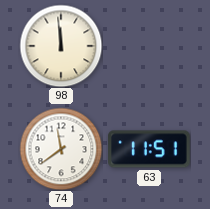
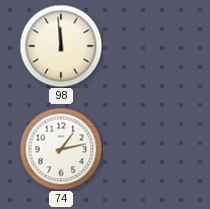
74: 11:39 -> 1:13
63: 11:51 -> none
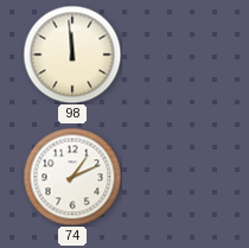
74: 1:13 -> 1:11
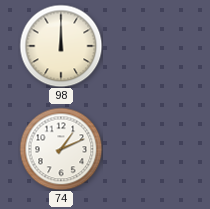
98: 11:59 -> 12:00
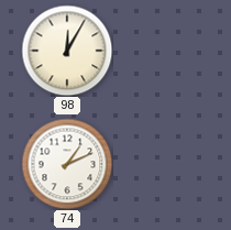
98: 12:00 -> 12:05
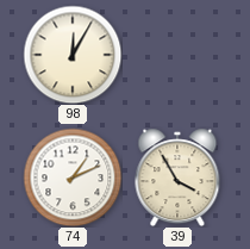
39: none -> 3:55
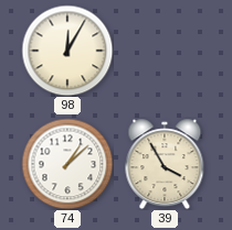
74: 1:11 -> 1:08
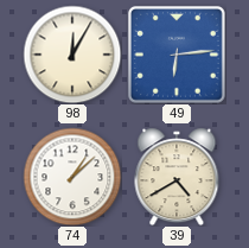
49: none -> 6:14
39: 3:55 -> 4:40
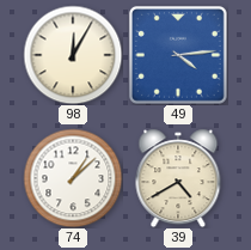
49: 6:14 -> 4:14
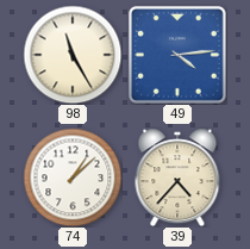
98: 12:05 -> 11:25
39: 4:40 -> 4:37
